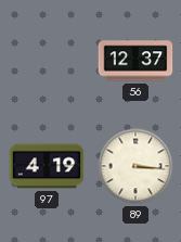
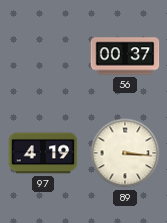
56: 12:37 -> 00:37
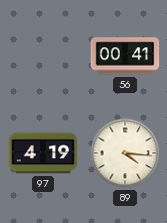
56: 00:37 -> 00:41
89: 3:16 -> 4:16
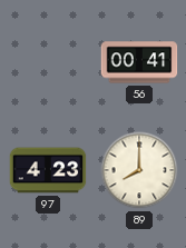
97: 4:19 -> 4:23
89: 4:16 -> 8:00
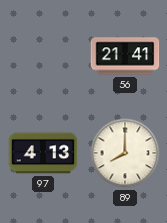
56: 00:41 -> 21:41
97: 4:23 -> 4:13
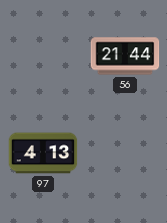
56: 21:41 -> 21:44
89: 8:00 -> none
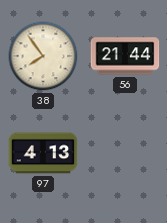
38: none -> 7:54
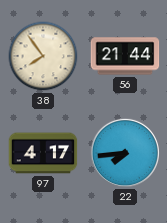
97: 4:13 -> 4:17
22: none -> 7:44
